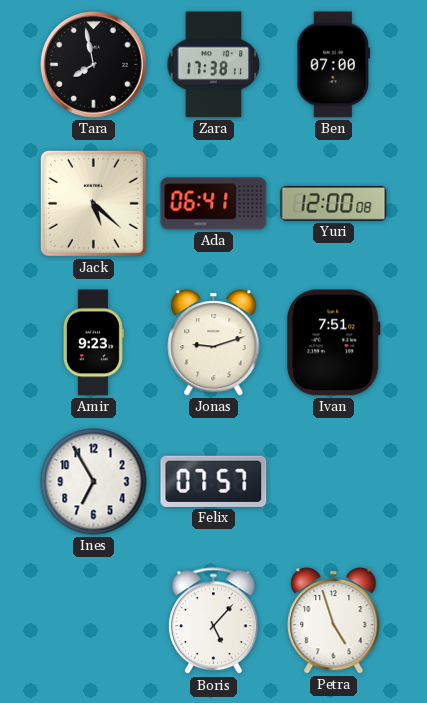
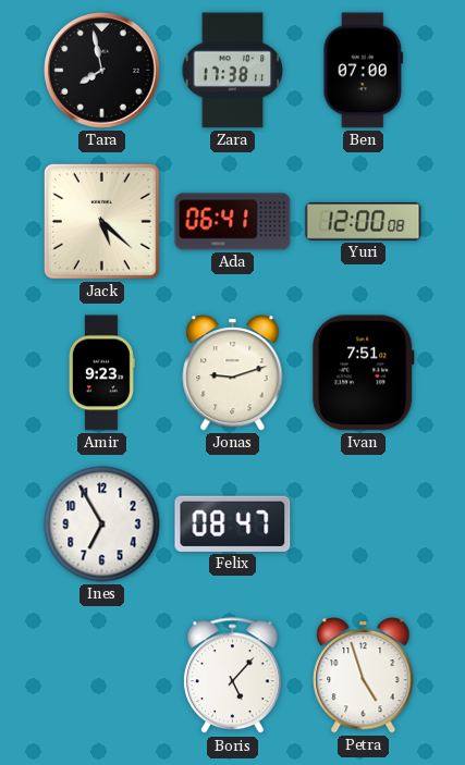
Felix: 07:57 -> 08:47
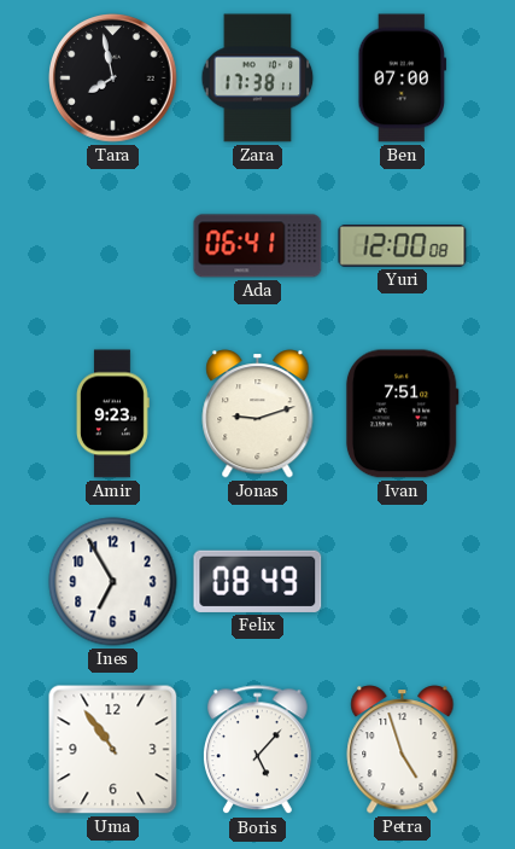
Jack: 5:22 -> none
Felix: 08:47 -> 08:49
Uma: none -> 10:54
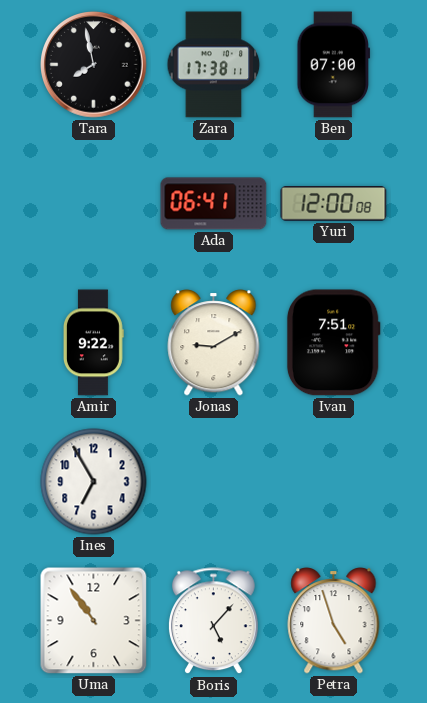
Amir: 9:23 -> 9:22
Jonas: 9:12 -> 9:10
Felix: 08:49 -> none
